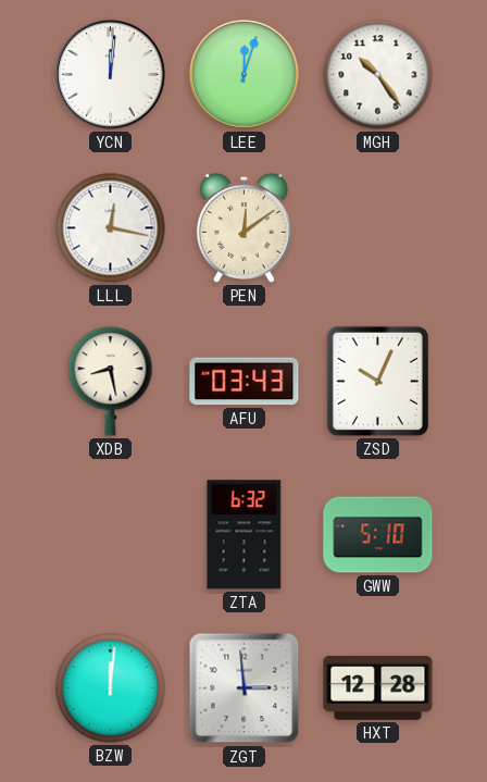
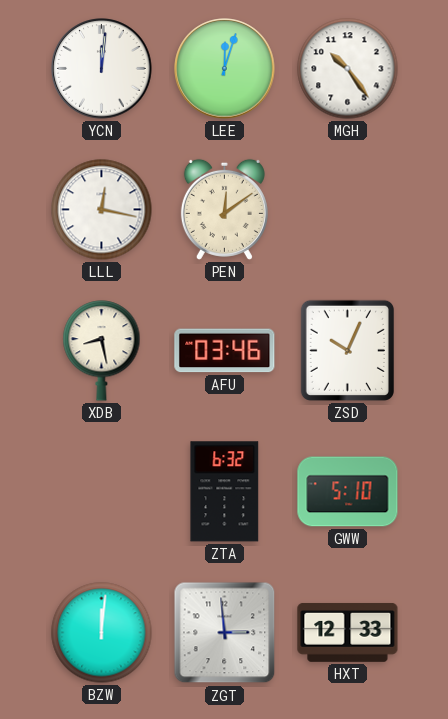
AFU: 03:43 -> 03:46
HXT: 12:28 -> 12:33
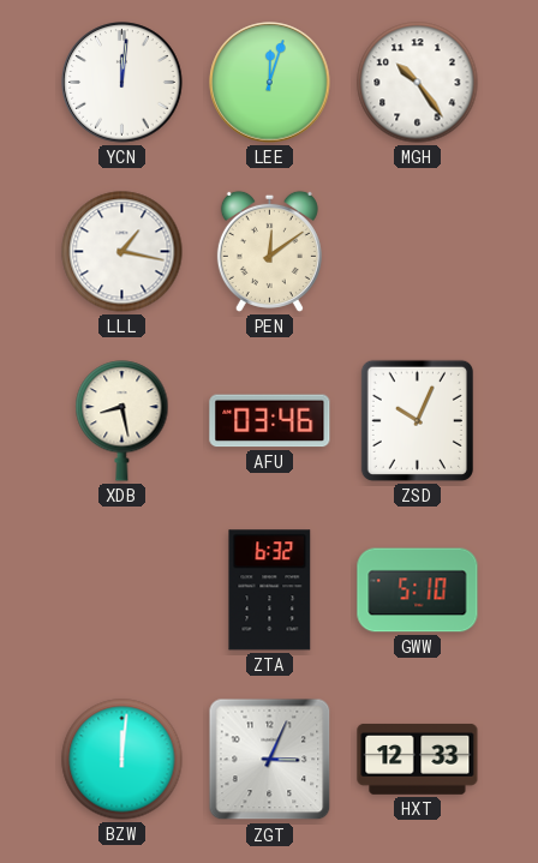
LLL: 12:17 -> 1:17
ZGT: 2:59 -> 3:04
